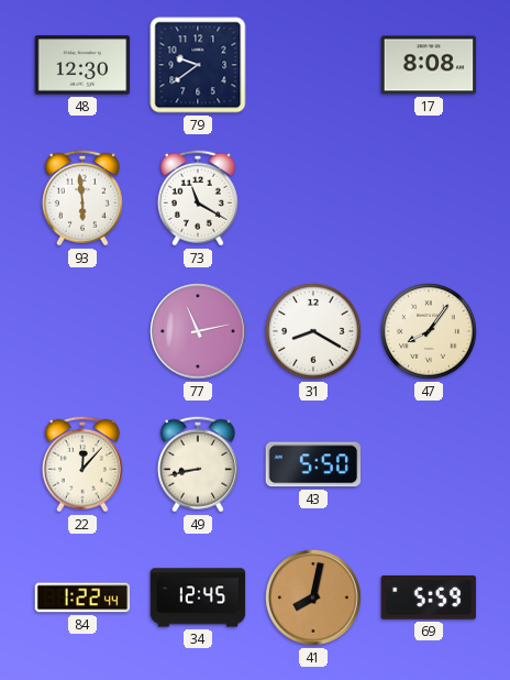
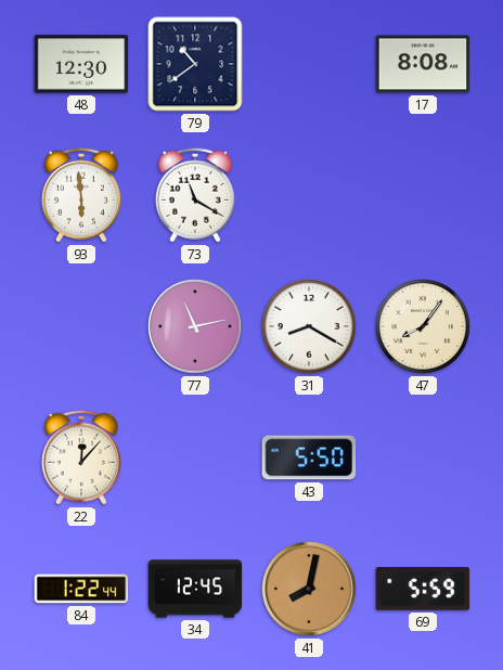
79: 9:39 -> 10:39
49: 8:43 -> none
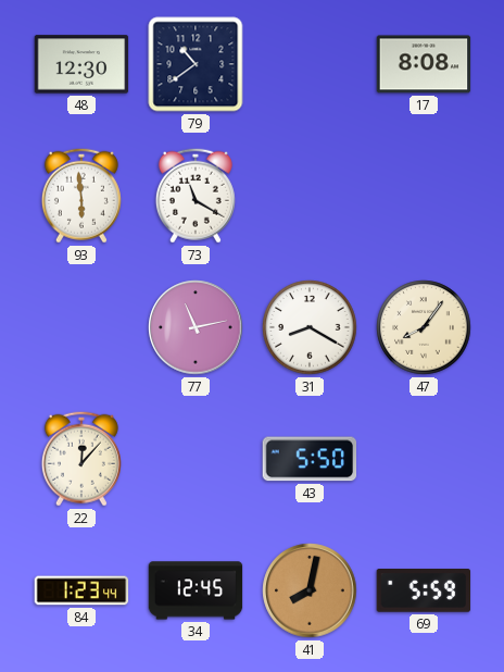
84: 1:22 -> 1:23
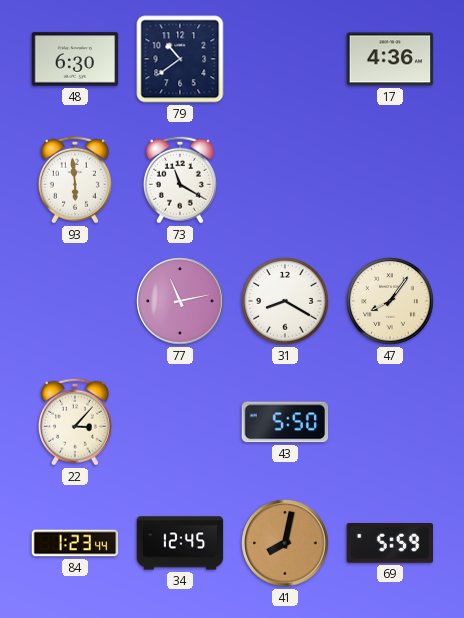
48: 12:30 -> 6:30
17: 8:08 -> 4:36
22: 12:07 -> 3:07
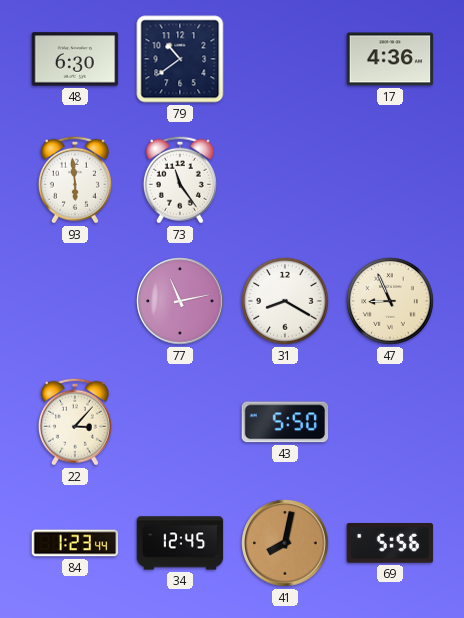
73: 11:20 -> 11:24
47: 8:06 -> 8:56
69: 5:59 -> 5:56
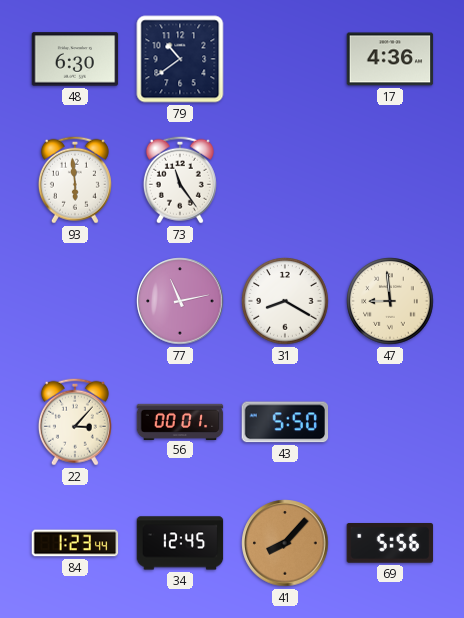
47: 8:56 -> 8:59
56: none -> 00:01
41: 8:02 -> 8:07
